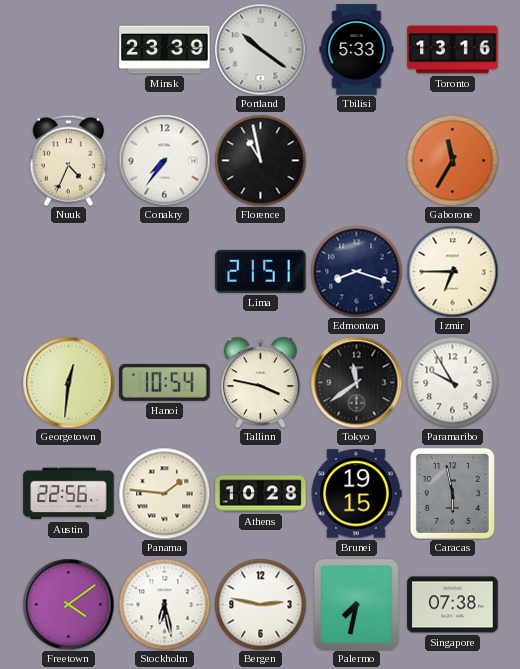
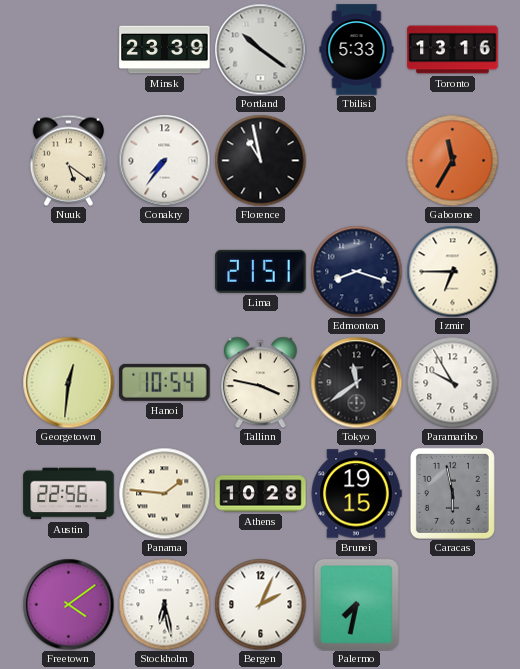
Nuuk: 4:34 -> 5:21
Bergen: 2:47 -> 2:04
Singapore: 07:38 -> none
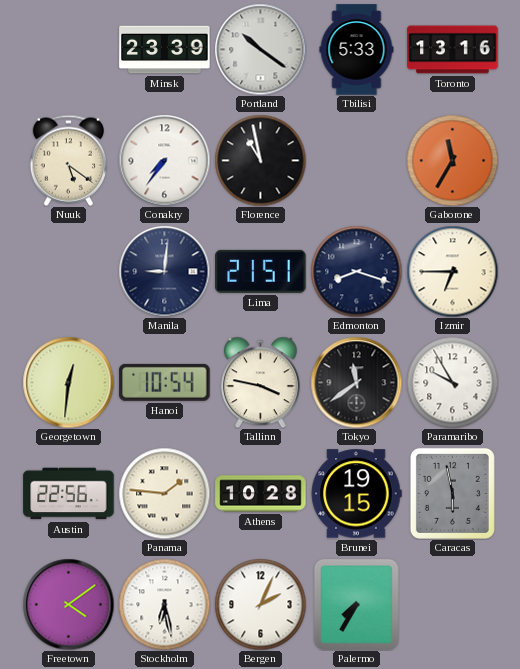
Manila: none -> 9:01
Palermo: 7:32 -> 7:35
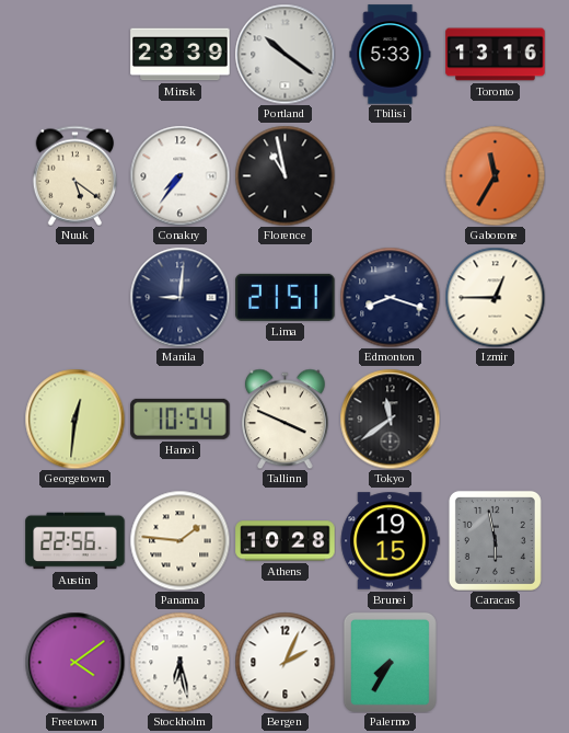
Izmir: 6:45 -> 12:45
Tallinn: 3:47 -> 3:49
Paramaribo: 9:55 -> none
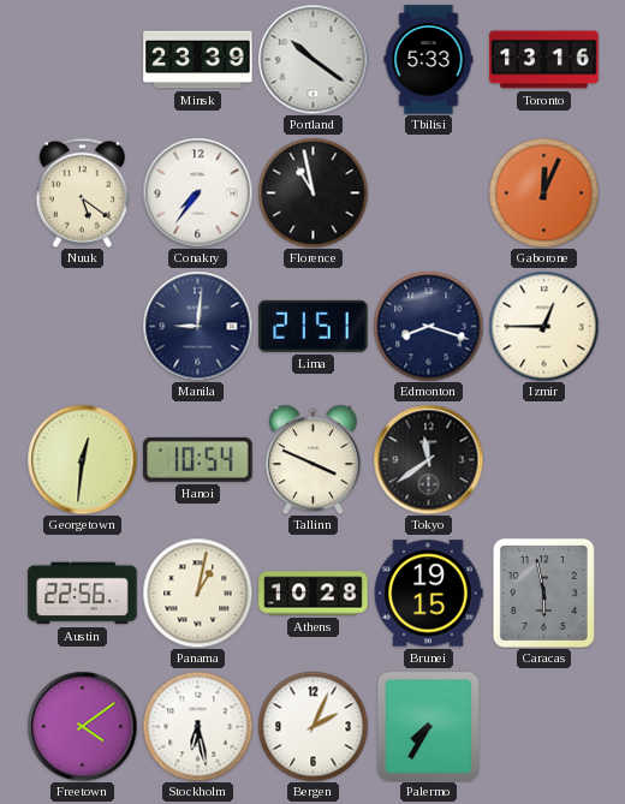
Gaborone: 11:35 -> 12:04
Panama: 1:46 -> 1:02
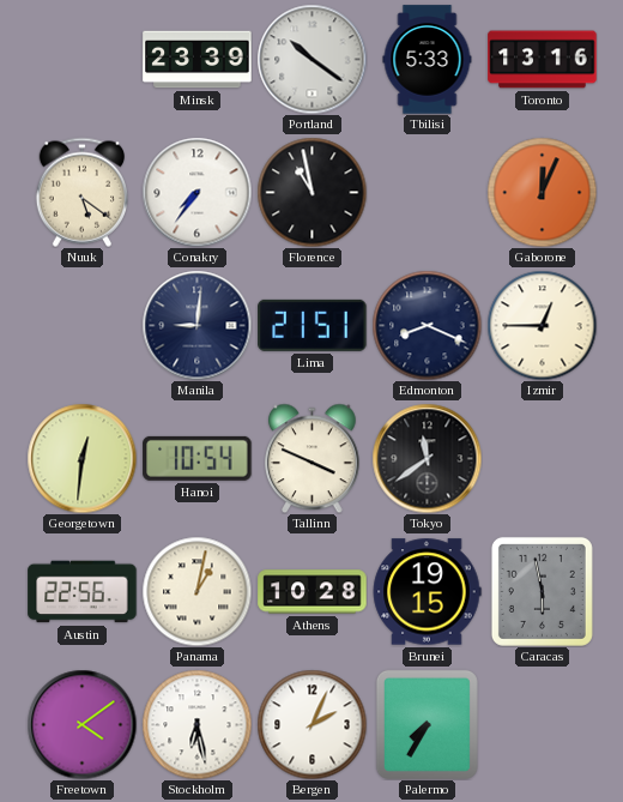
Edmonton: 8:18 -> 8:19
